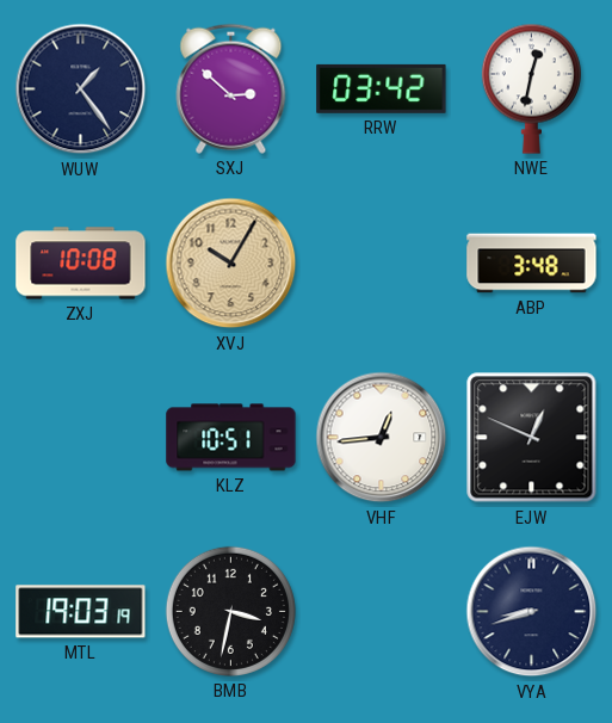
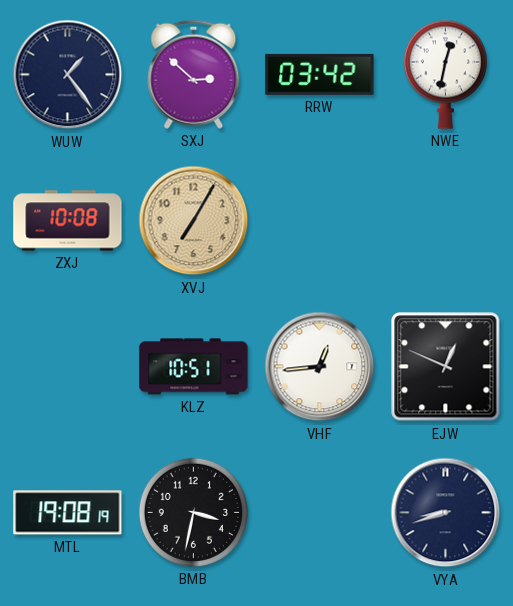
XVJ: 10:05 -> 7:05
ABP: 3:48 -> none
MTL: 19:03 -> 19:08
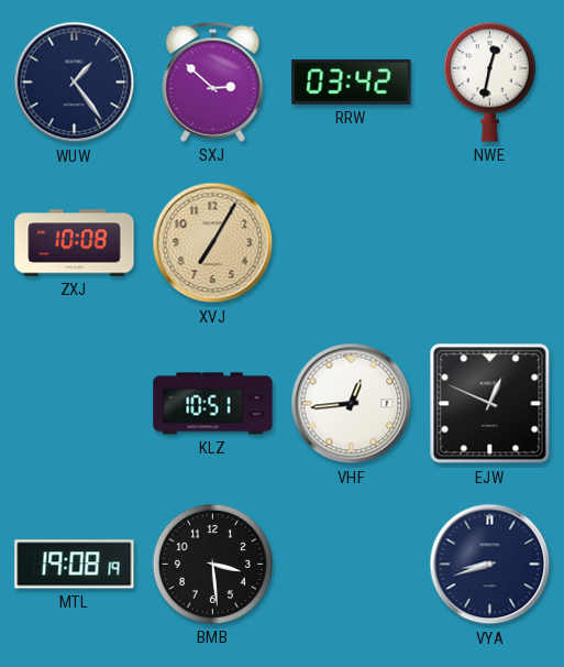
BMB: 3:32 -> 3:29
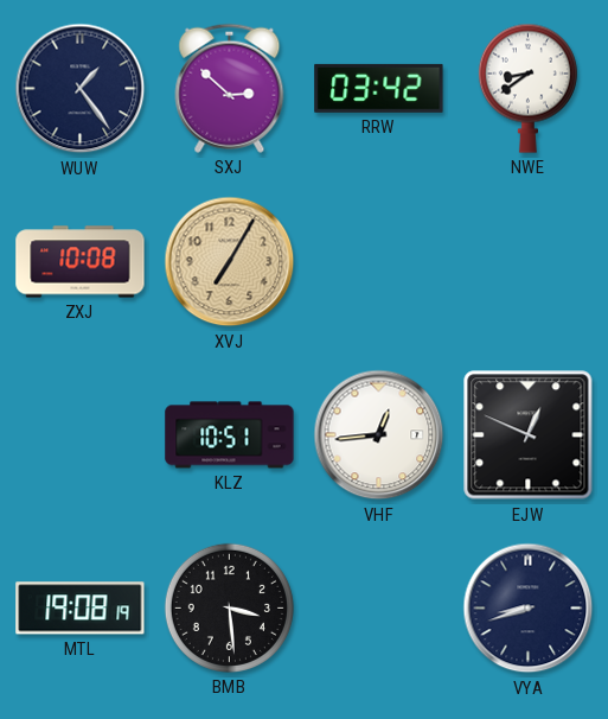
NWE: 12:32 -> 8:39
